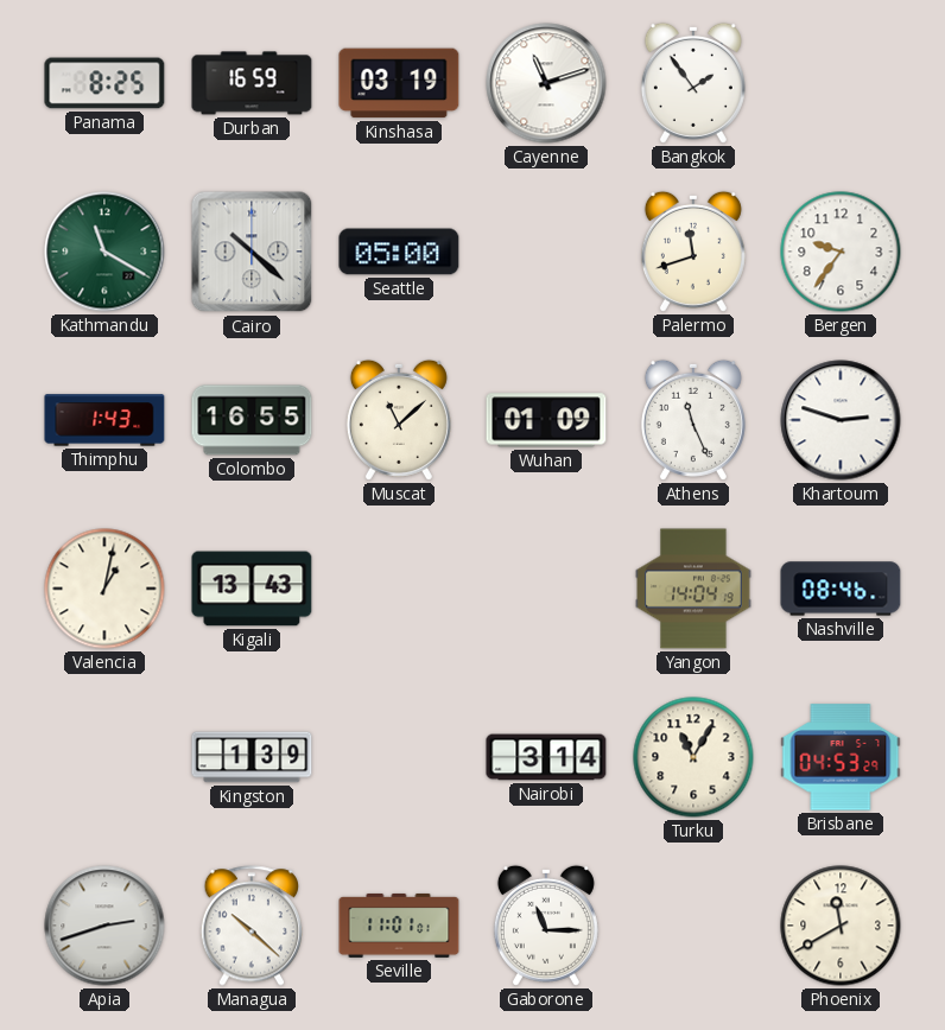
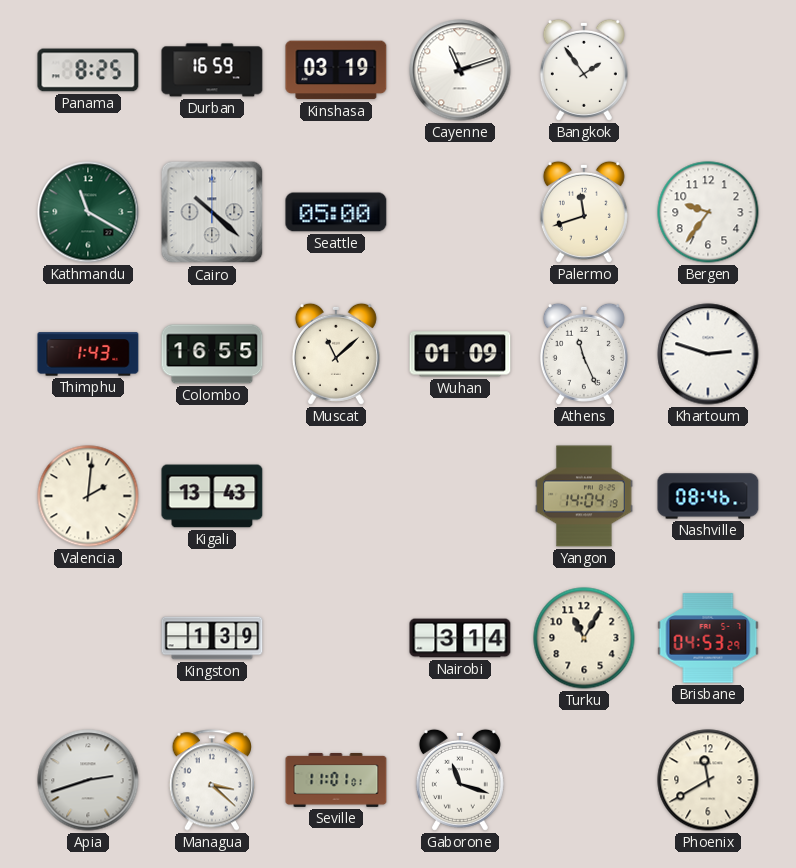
Valencia: 1:02 -> 2:01
Managua: 10:22 -> 3:22
Gaborone: 11:15 -> 11:18
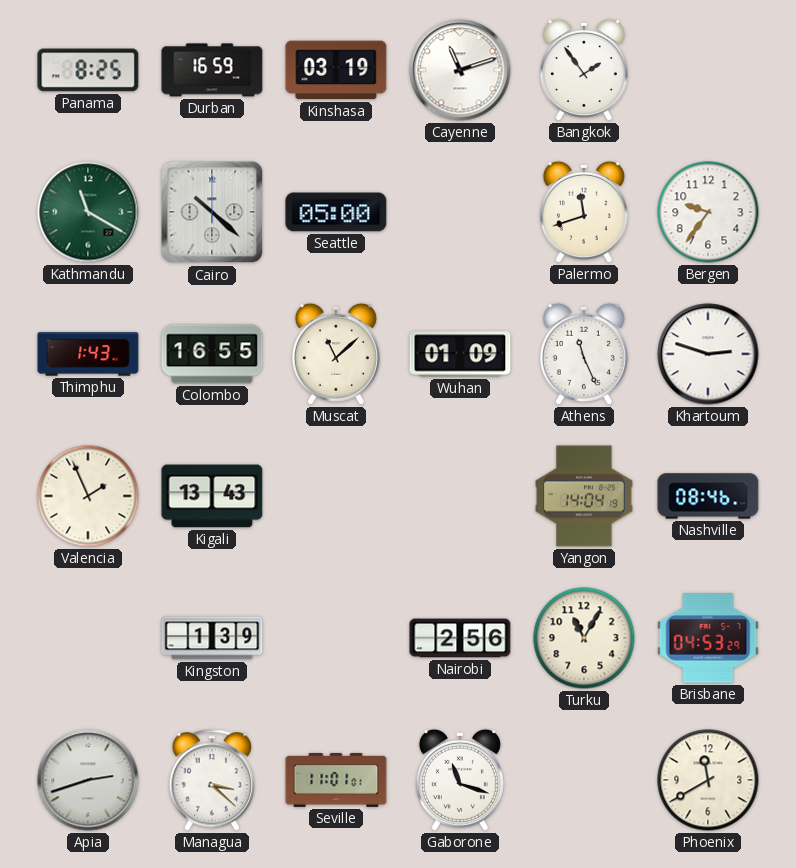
Valencia: 2:01 -> 1:56
Nairobi: 3:14 -> 2:56
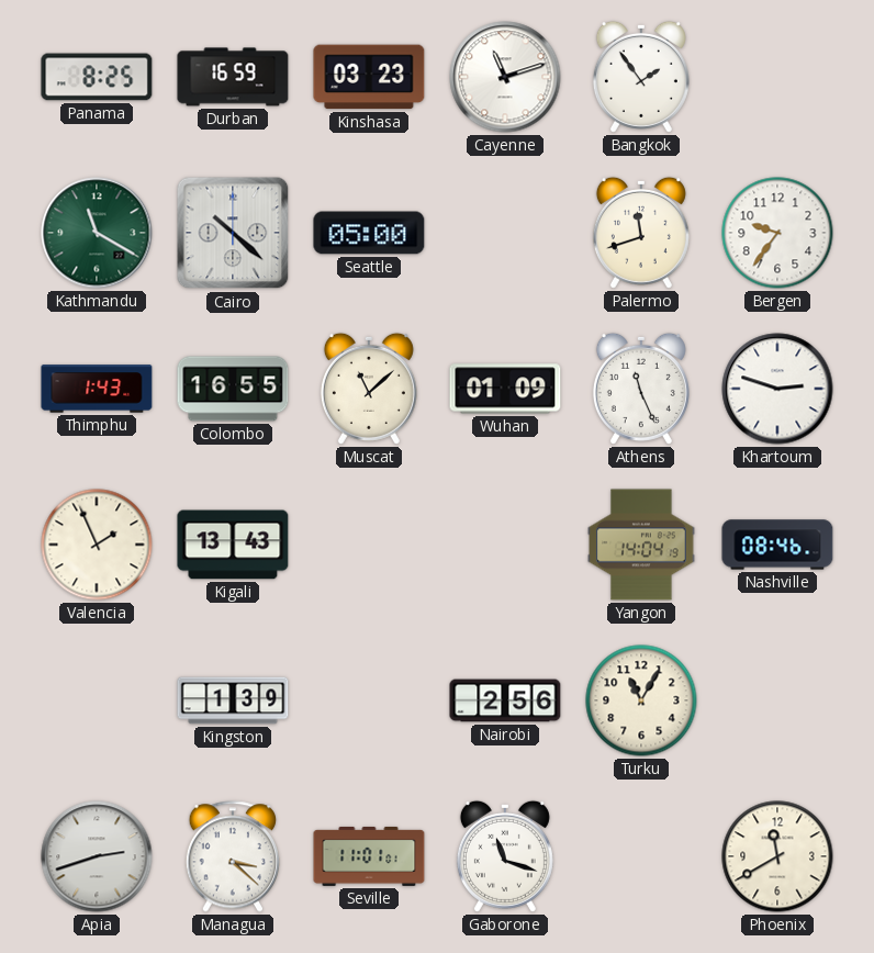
Kinshasa: 03:19 -> 03:23
Brisbane: 04:53 -> none
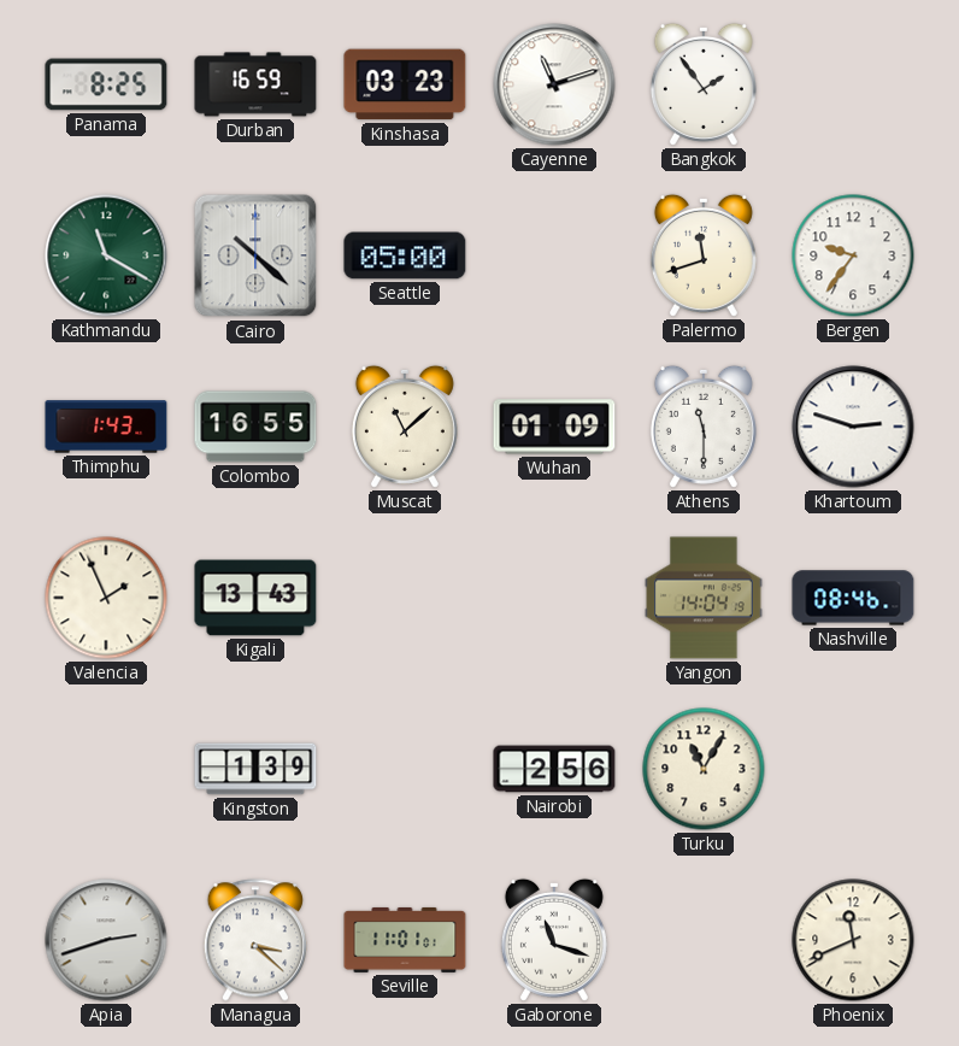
Athens: 11:26 -> 11:30
Phoenix: 11:40 -> 11:41
